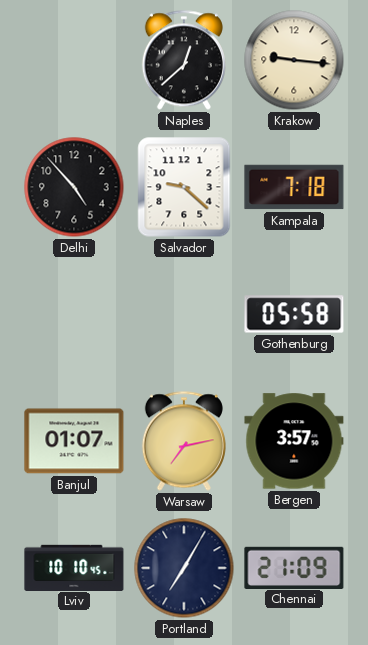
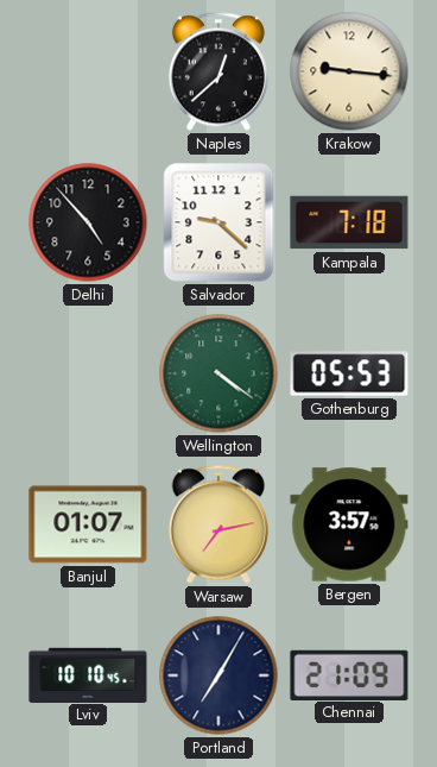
Wellington: none -> 4:21
Gothenburg: 05:58 -> 05:53
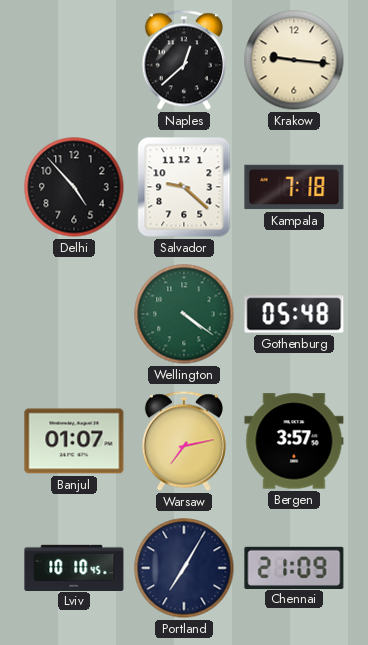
Gothenburg: 05:53 -> 05:48
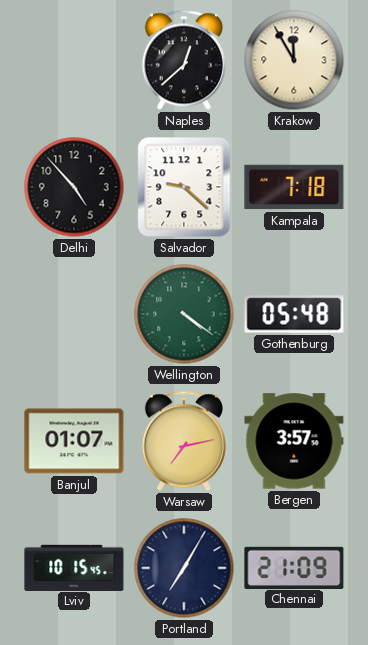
Krakow: 9:16 -> 11:55
Lviv: 10:10 -> 10:15
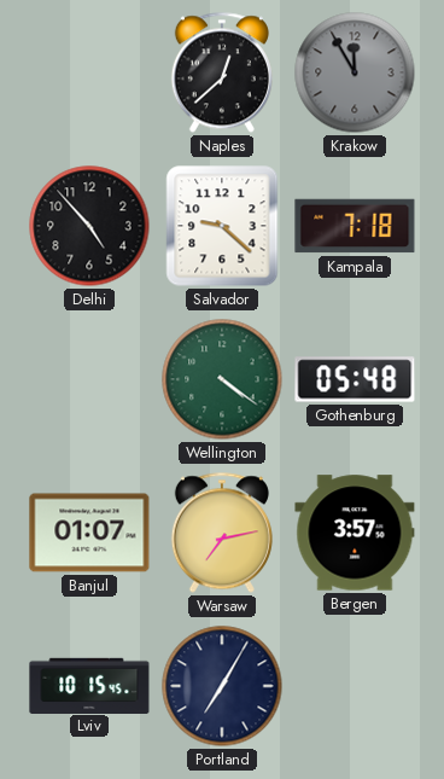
Krakow dial: cream -> grey
Chennai: 21:09 -> none
